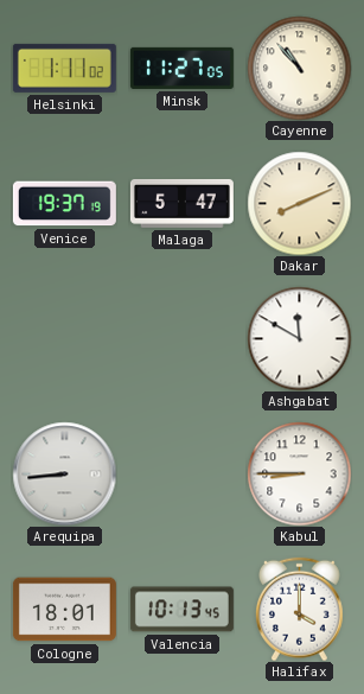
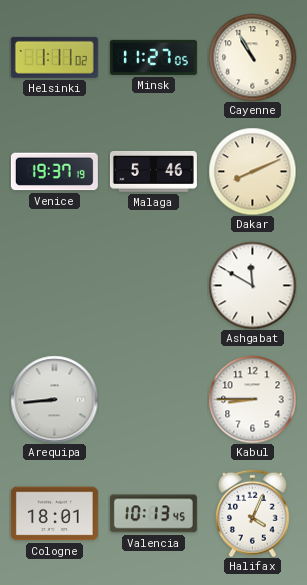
Cayenne: 10:53 -> 10:55
Malaga: 5:47 -> 5:46
Halifax: 4:00 -> 4:04
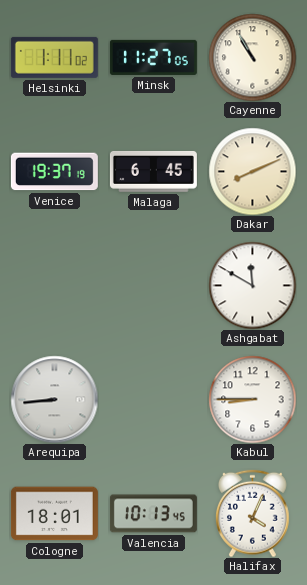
Malaga: 5:46 -> 6:45
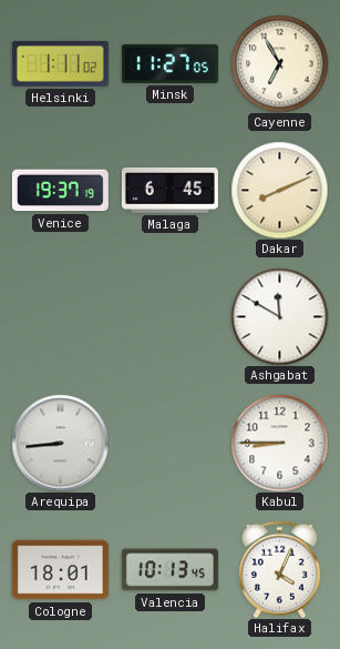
Cayenne: 10:55 -> 6:55
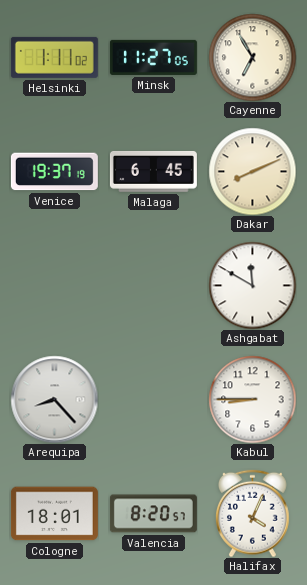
Arequipa: 8:44 -> 8:23
Valencia: 10:13 -> 8:20
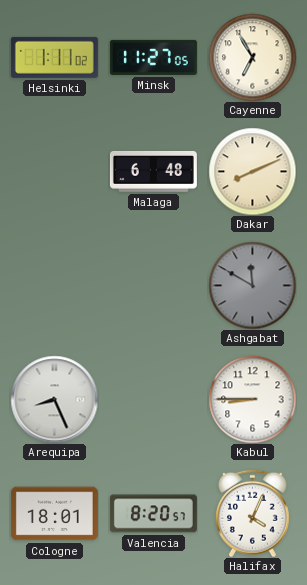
Venice: 19:37 -> none
Malaga: 6:45 -> 6:48
Ashgabat dial: white -> grey
Arequipa: 8:23 -> 8:26
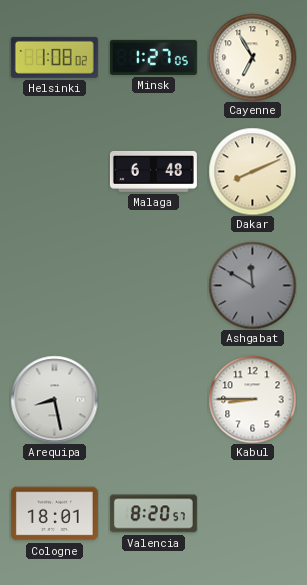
Helsinki: 1:11 -> 1:08
Minsk: 11:27 -> 1:27
Arequipa: 8:26 -> 8:28
Halifax: 4:04 -> none
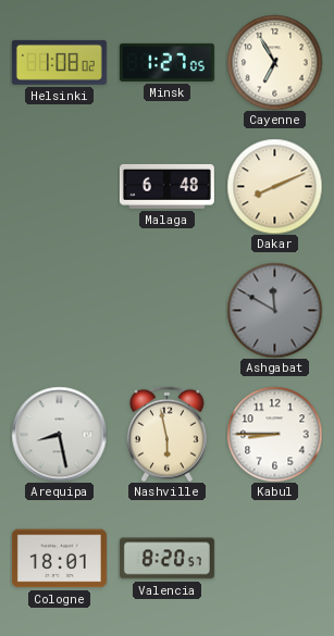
Nashville: none -> 5:58
